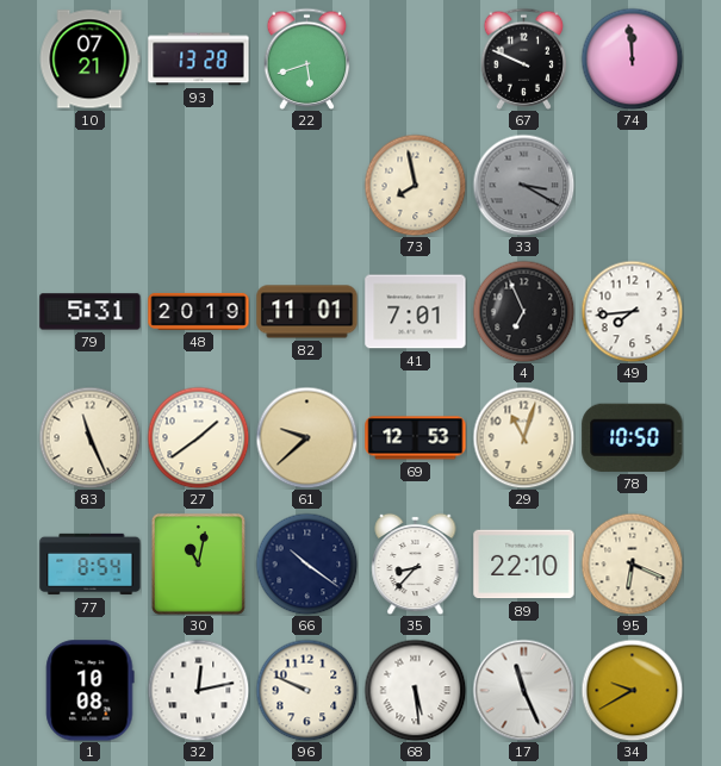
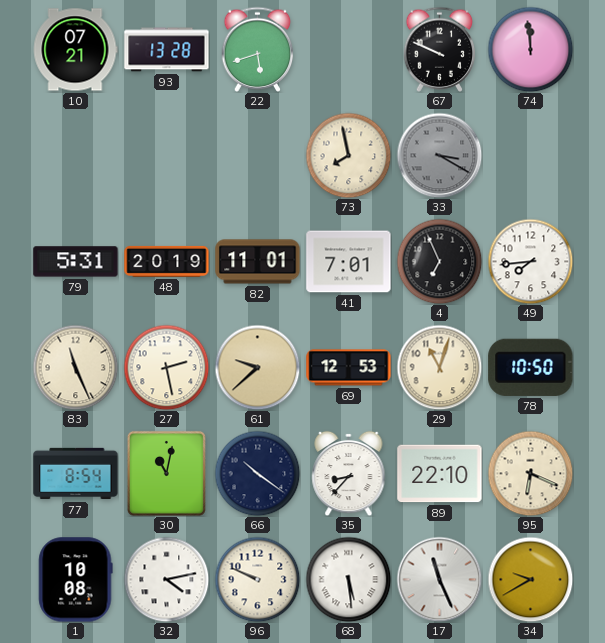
27: 1:39 -> 2:28
32: 12:13 -> 4:13
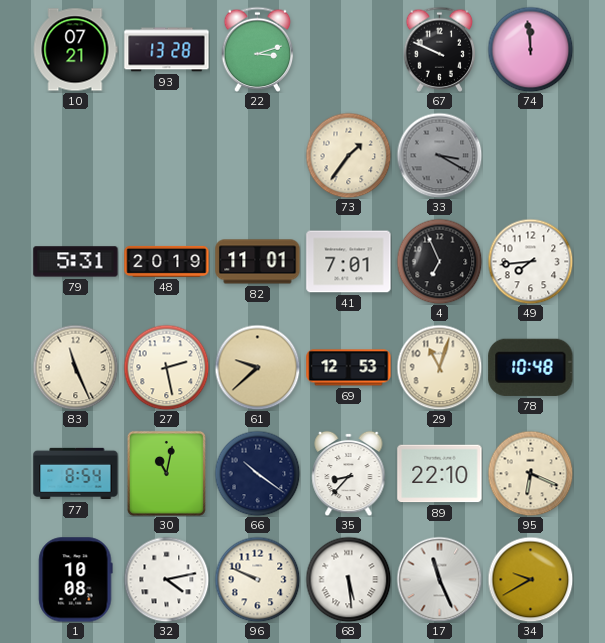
22: 5:42 -> 3:12
73: 7:58 -> 1:36
78: 10:50 -> 10:48
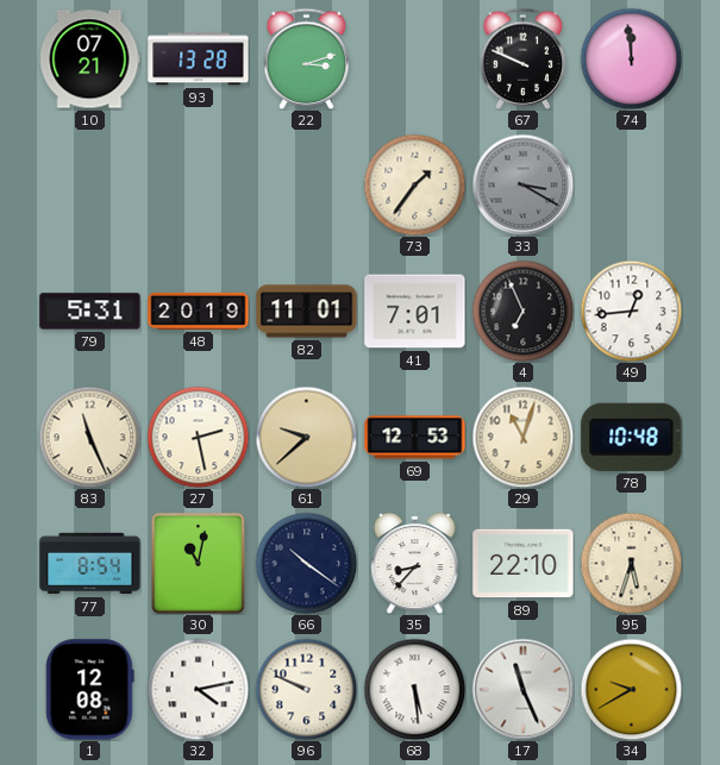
49: 7:44 -> 12:44
95: 6:19 -> 5:33
1: 10:08 -> 12:08
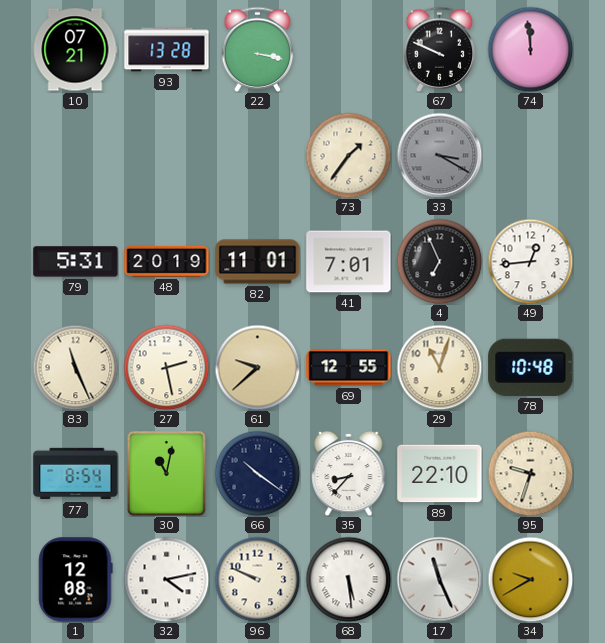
22: 3:12 -> 3:17
69: 12:53 -> 12:55
95: 5:33 -> 9:33
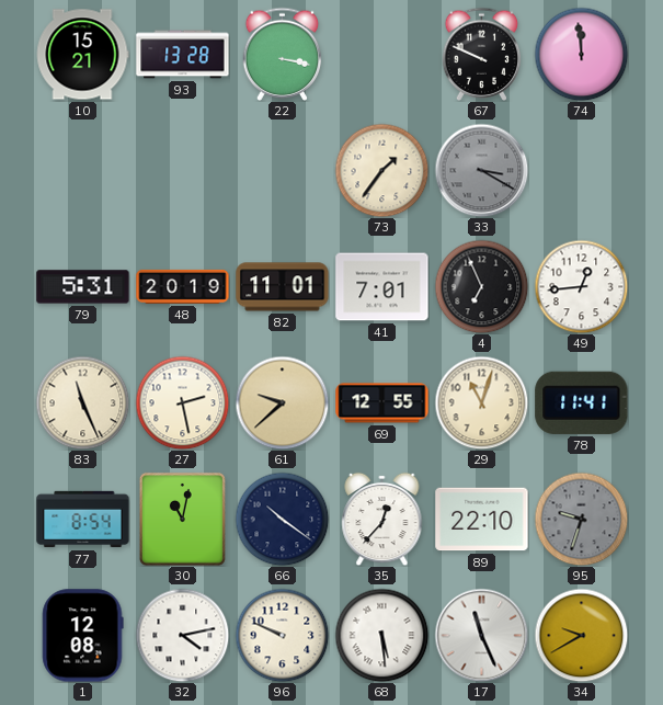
10: 07:21 -> 15:21
78: 10:48 -> 11:41
35: 8:37 -> 12:37
95 dial: cream -> grey
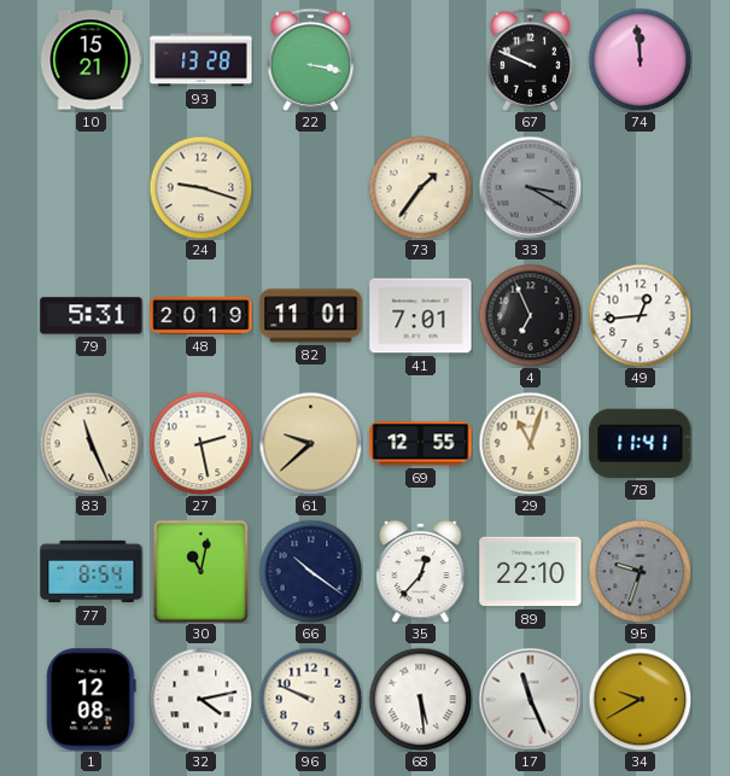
24: none -> 9:18
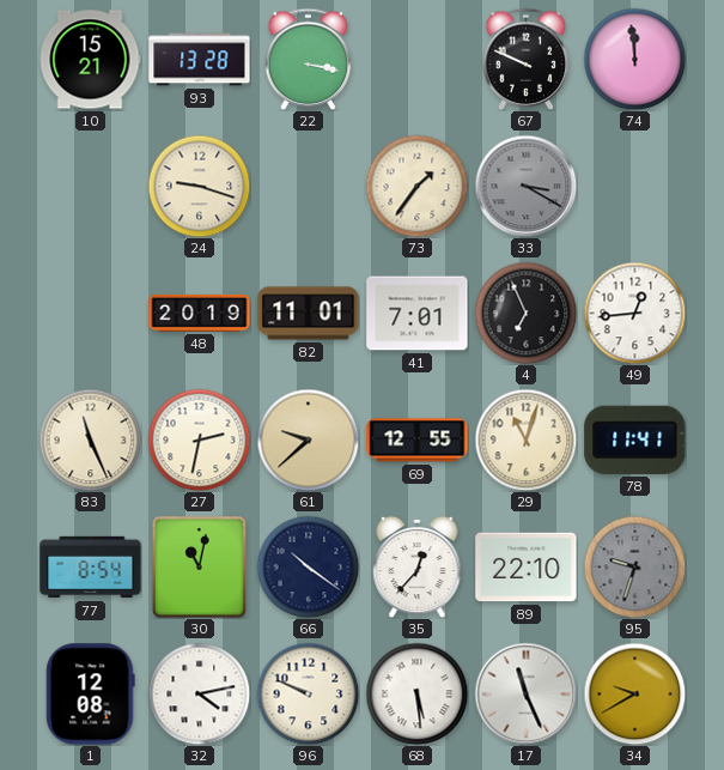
79: 5:31 -> none
27: 2:28 -> 2:32
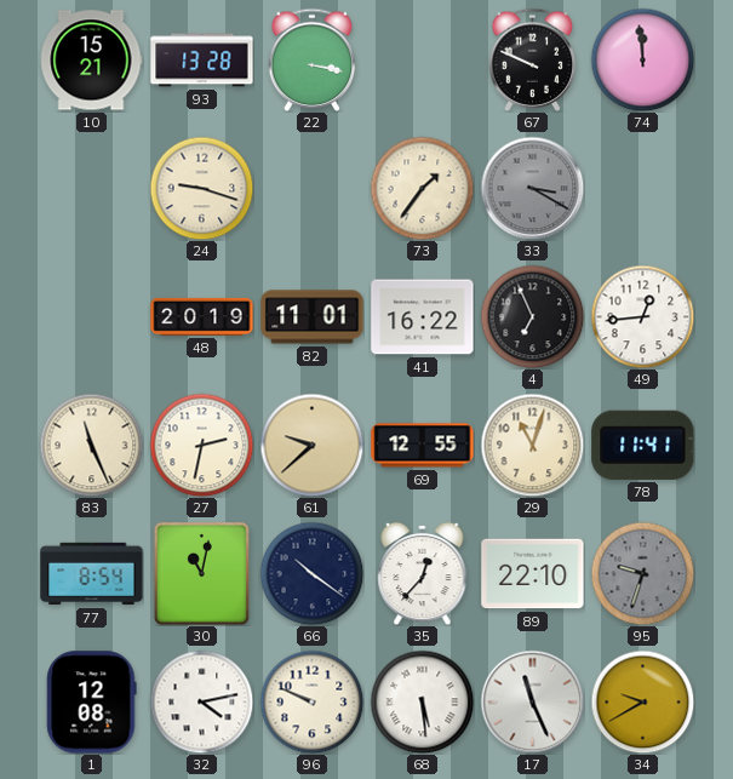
41: 7:01 -> 16:22
